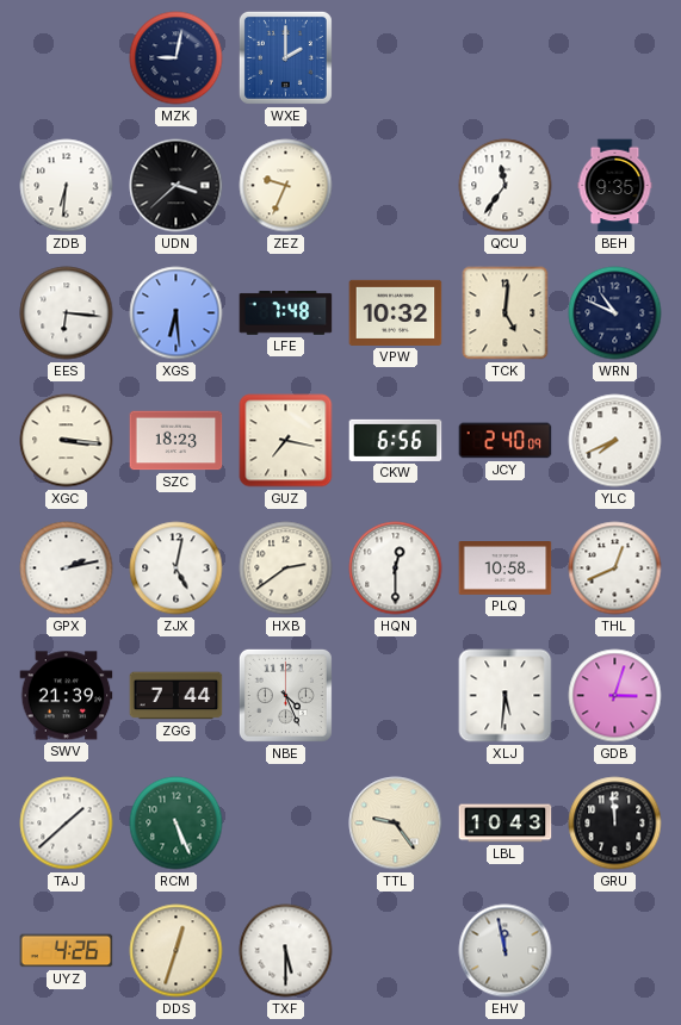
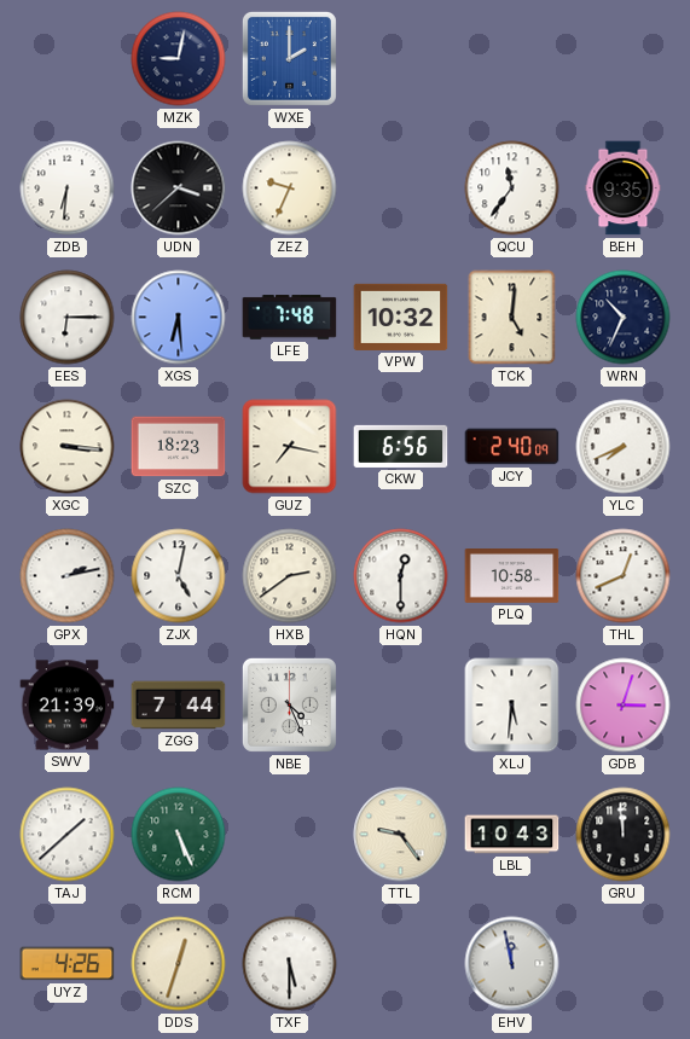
EES: 6:16 -> 6:15
WRN: 10:49 -> 10:34
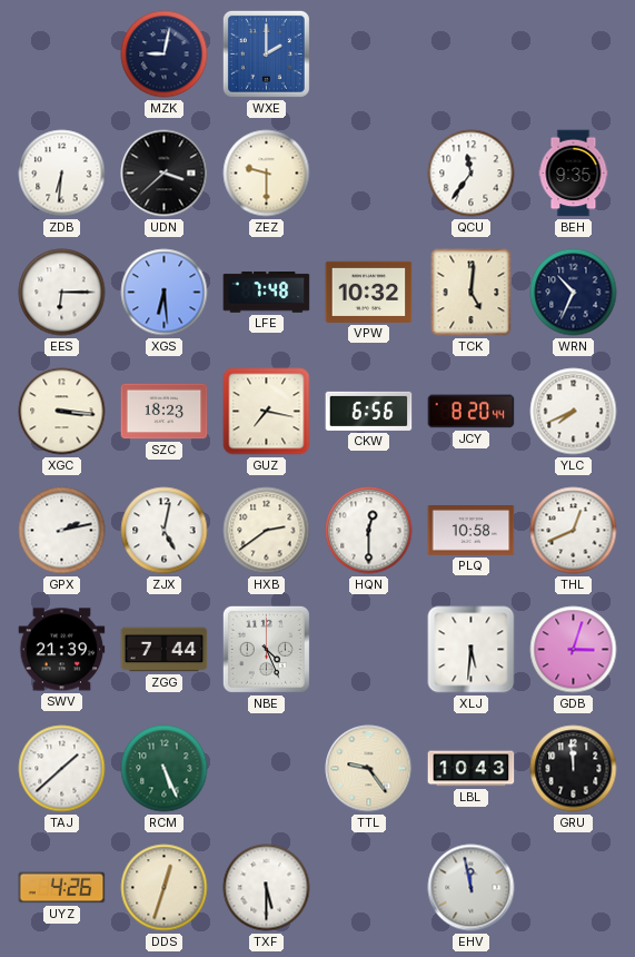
ZEZ: 9:34 -> 9:30
JCY: 2:40 -> 8:20
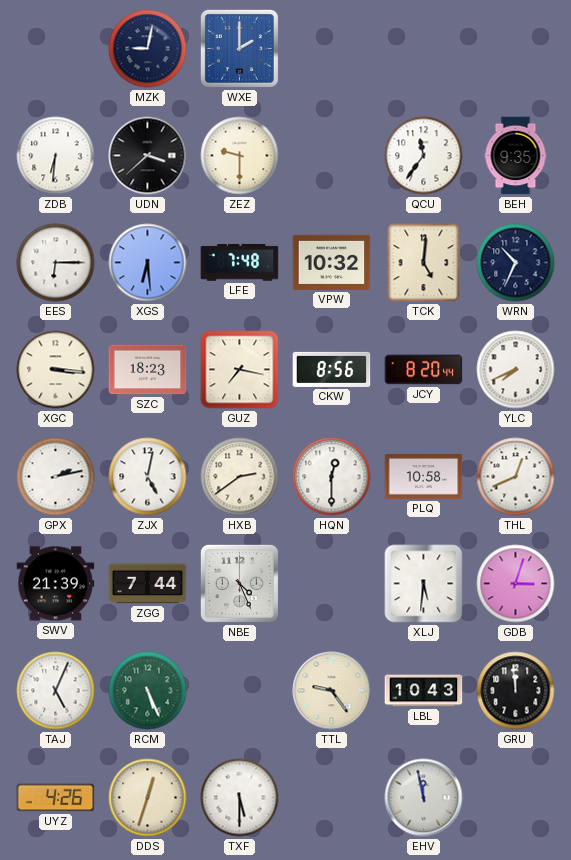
CKW: 6:56 -> 8:56
TAJ: 1:38 -> 5:04
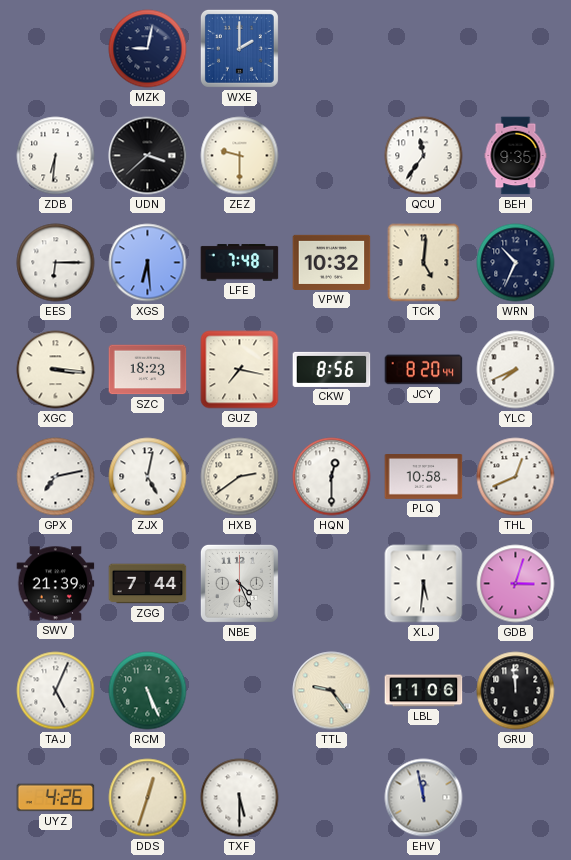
GPX: 2:13 -> 7:13
LBL: 10:43 -> 11:06
